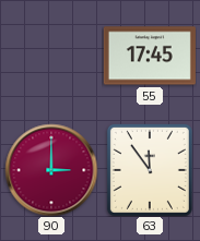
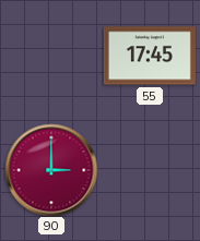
63: 11:54 -> none
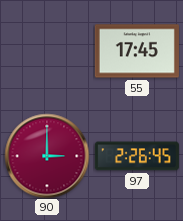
97: none -> 2:26
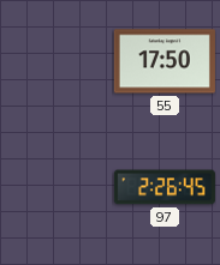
55: 17:45 -> 17:50
90: 3:00 -> none
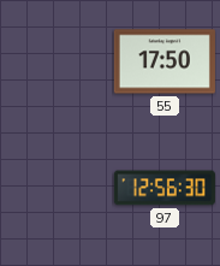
97: 2:26 -> 12:56
